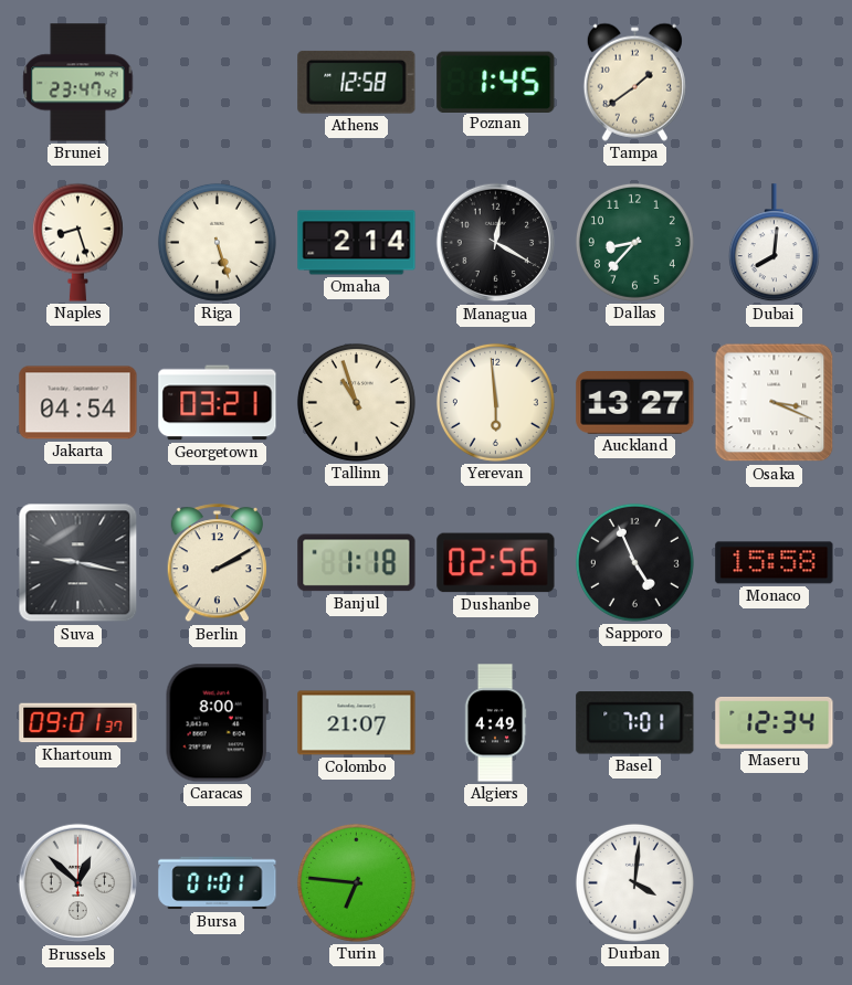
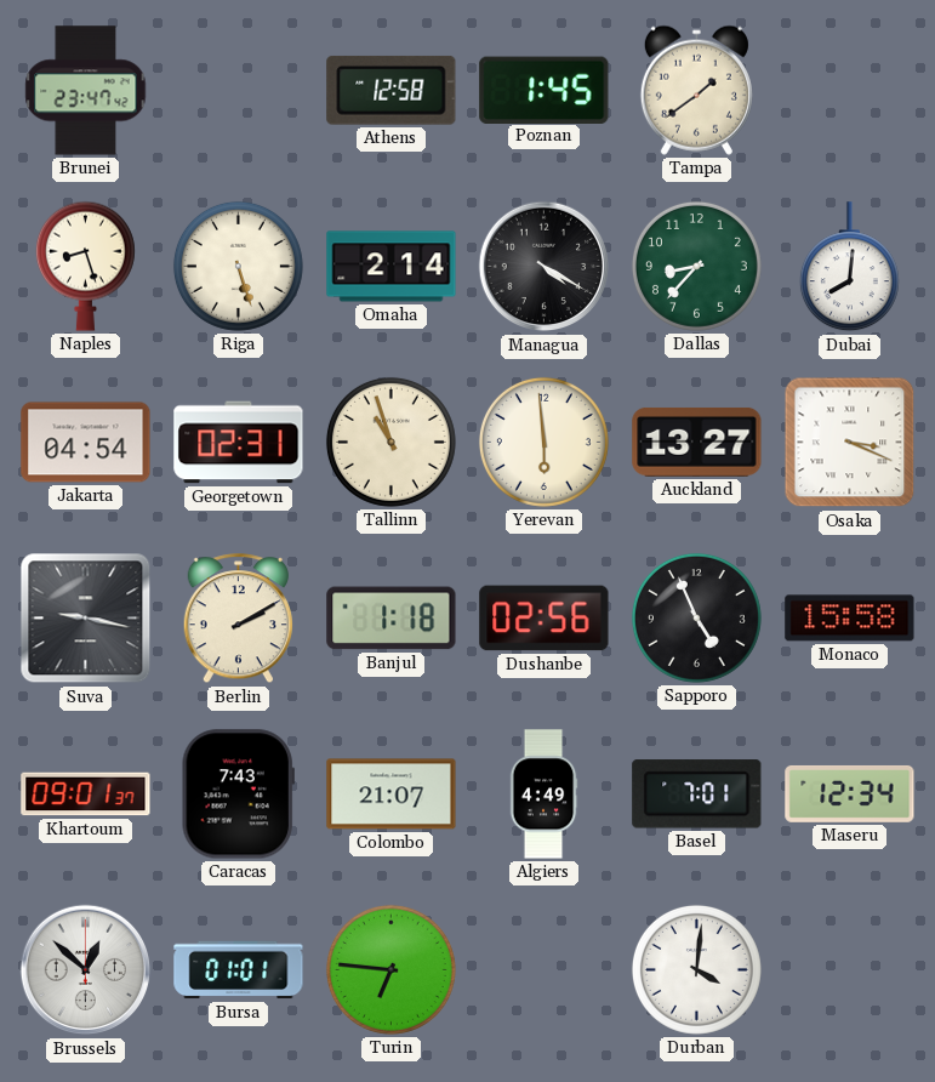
Managua: 12:20 -> 4:20
Georgetown: 03:21 -> 02:31
Caracas: 8:00 -> 7:43
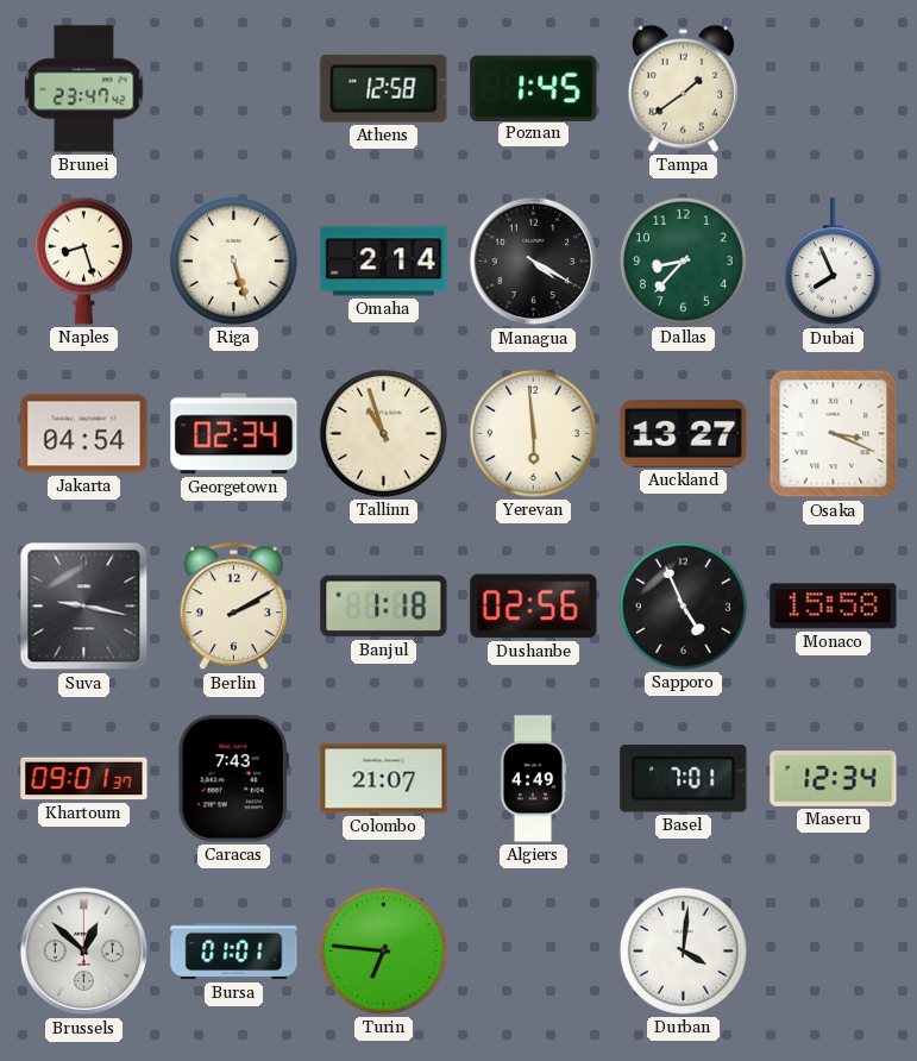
Dubai: 8:01 -> 7:56
Georgetown: 02:31 -> 02:34
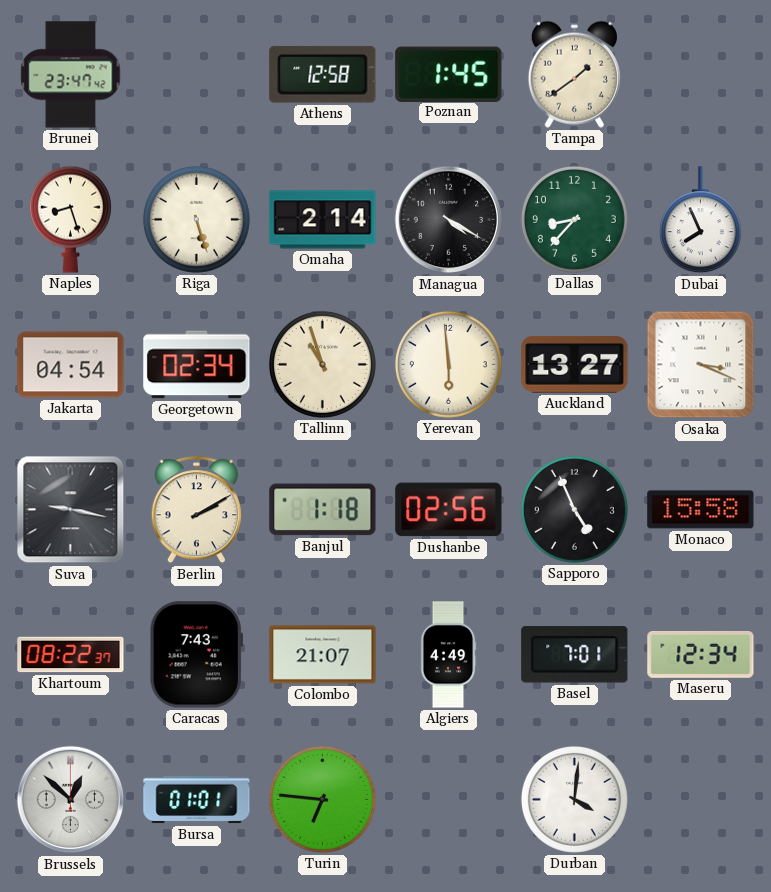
Khartoum: 09:01 -> 08:22
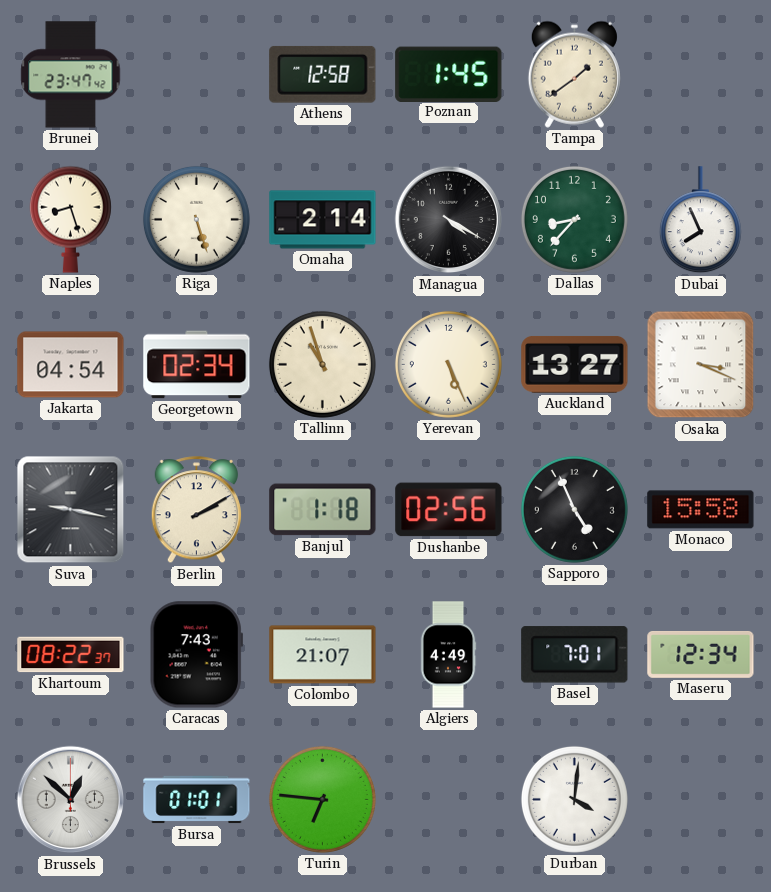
Yerevan: 5:59 -> 5:26
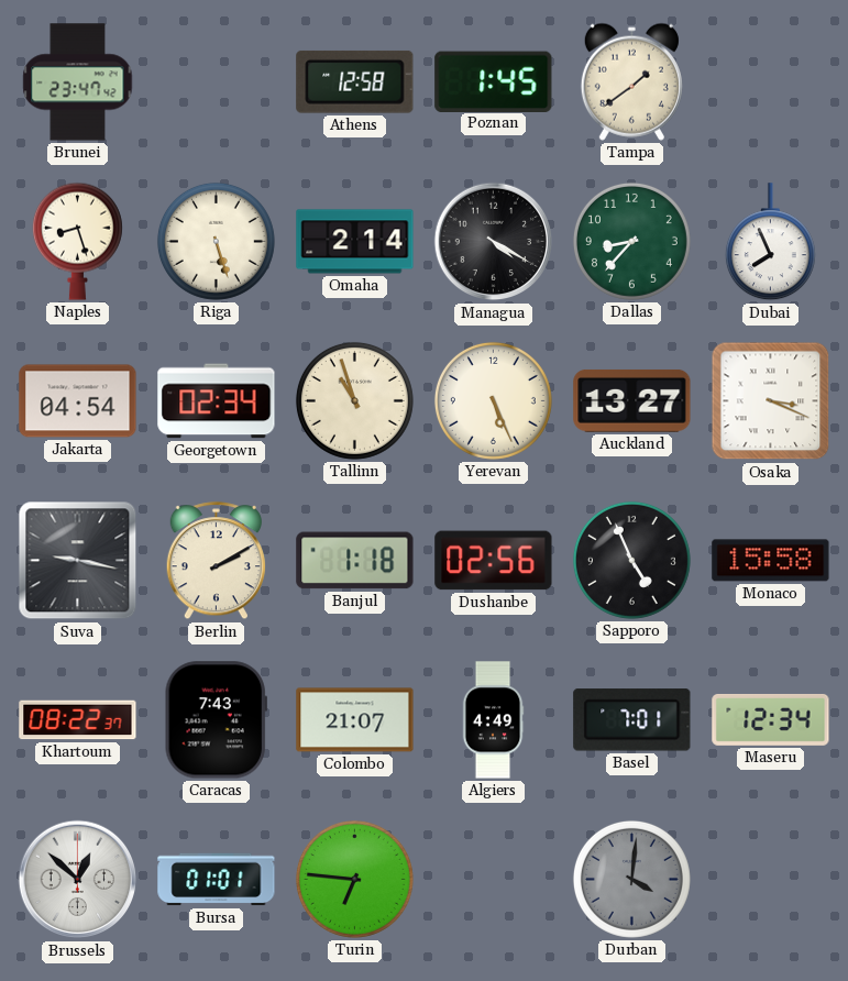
Durban dial: white -> grey
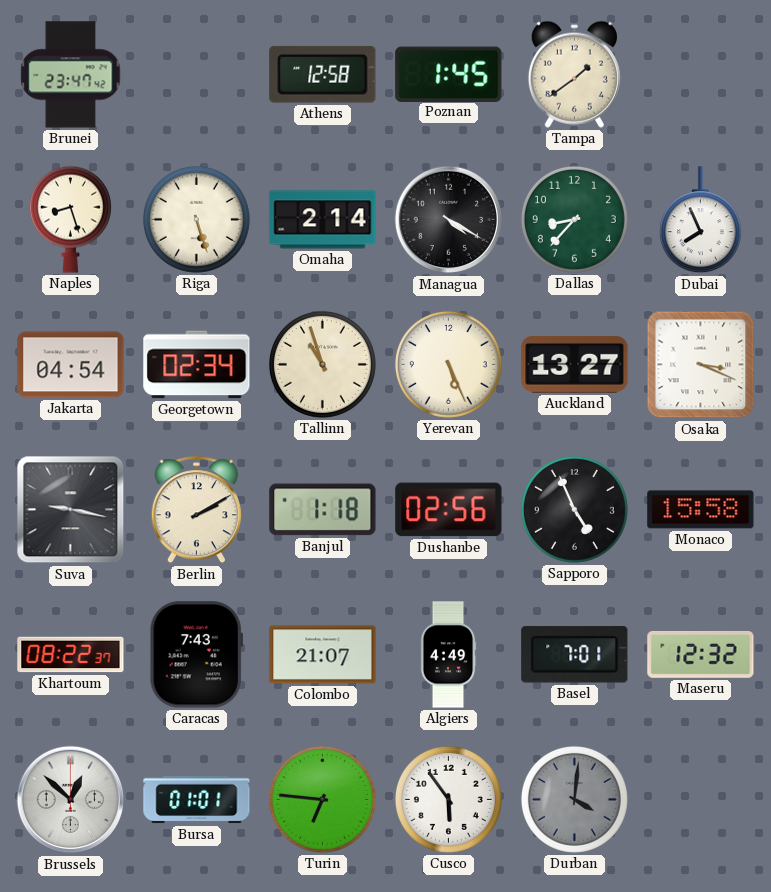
Maseru: 12:34 -> 12:32
Cusco: none -> 5:54
